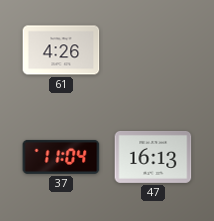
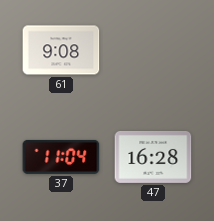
61: 4:26 -> 9:08
47: 16:13 -> 16:28
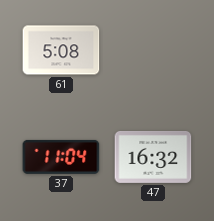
61: 9:08 -> 5:08
47: 16:28 -> 16:32
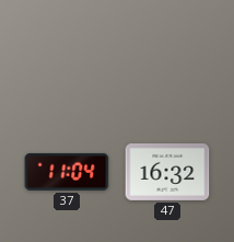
61: 5:08 -> none
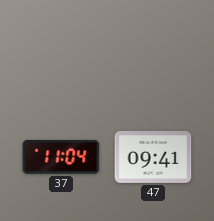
47: 16:32 -> 09:41
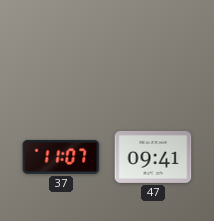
37: 11:04 -> 11:07
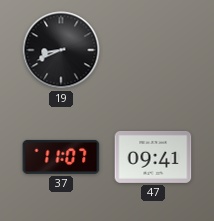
19: none -> 8:41
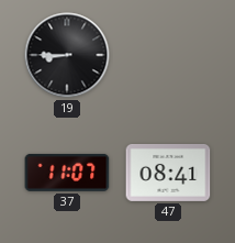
19: 8:41 -> 8:45
47: 09:41 -> 08:41
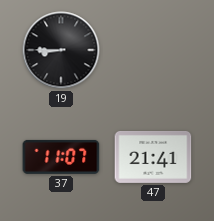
47: 08:41 -> 21:41
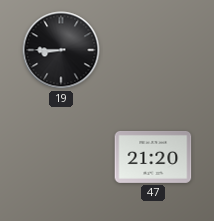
37: 11:07 -> none
47: 21:41 -> 21:20
